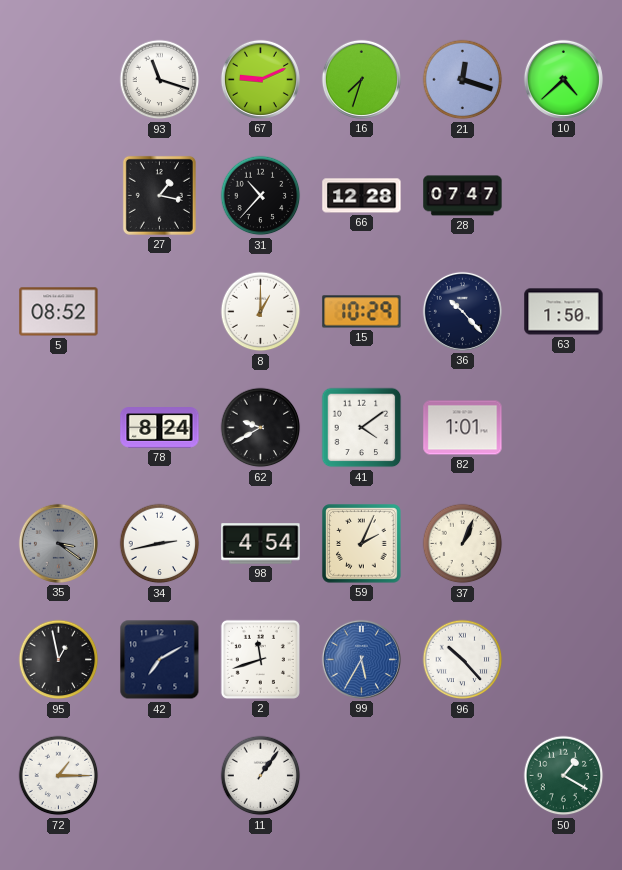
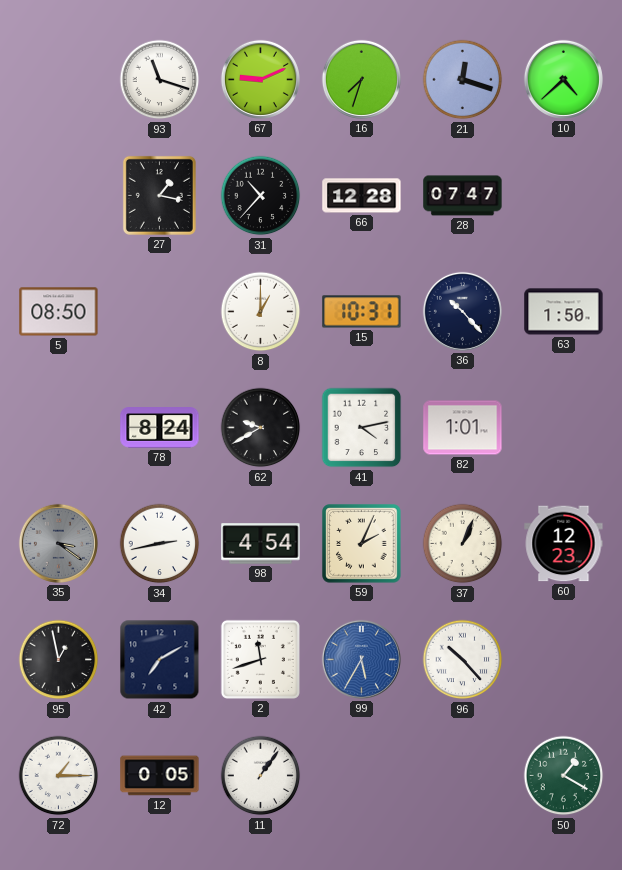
5: 08:52 -> 08:50
15: 10:29 -> 10:31
41: 4:09 -> 4:13
60: none -> 12:23
12: none -> 0:05
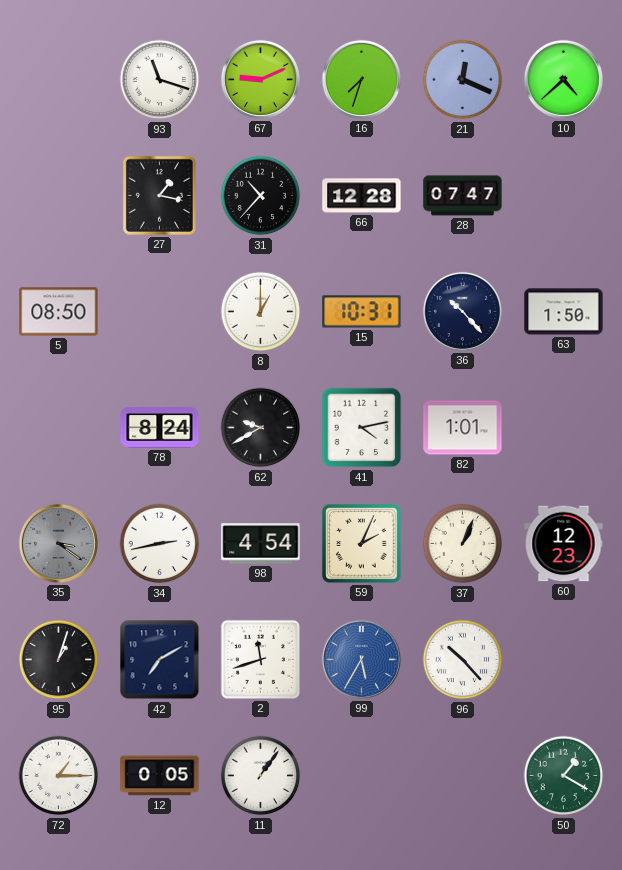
21: 12:18 -> 12:19
95: 12:58 -> 1:03
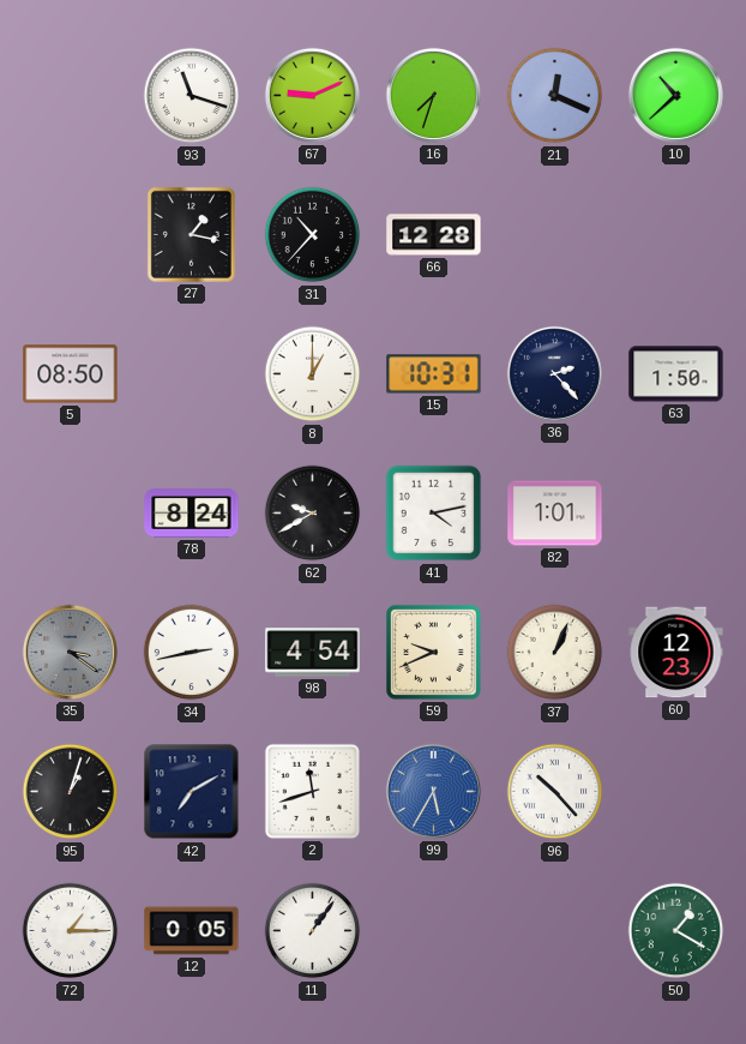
10: 4:38 -> 10:38
28: 07:47 -> none
36: 10:23 -> 2:23
59: 2:04 -> 9:41
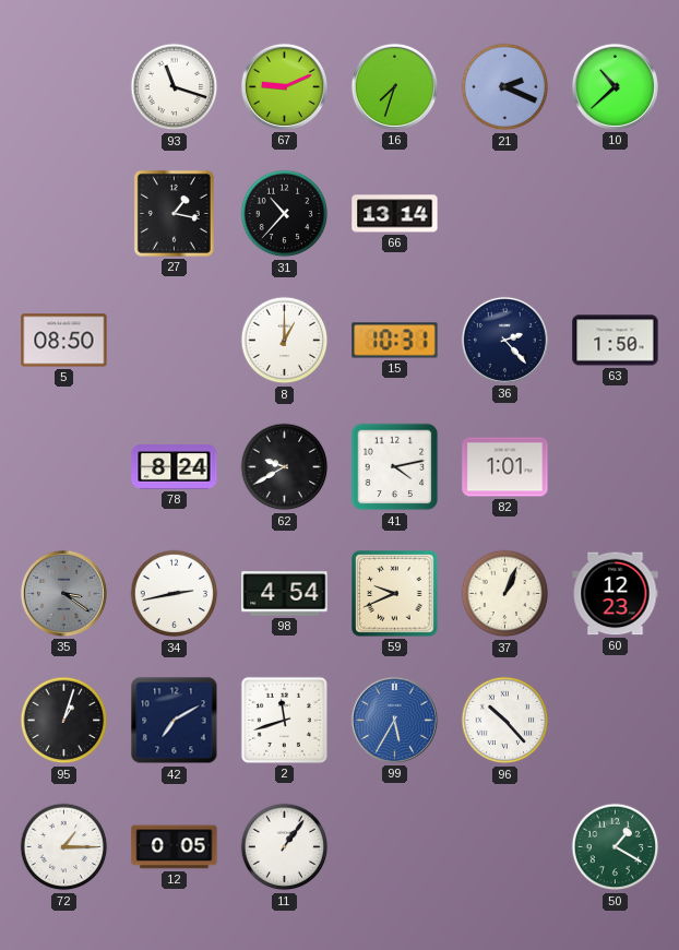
21: 12:19 -> 2:19
66: 12:28 -> 13:14
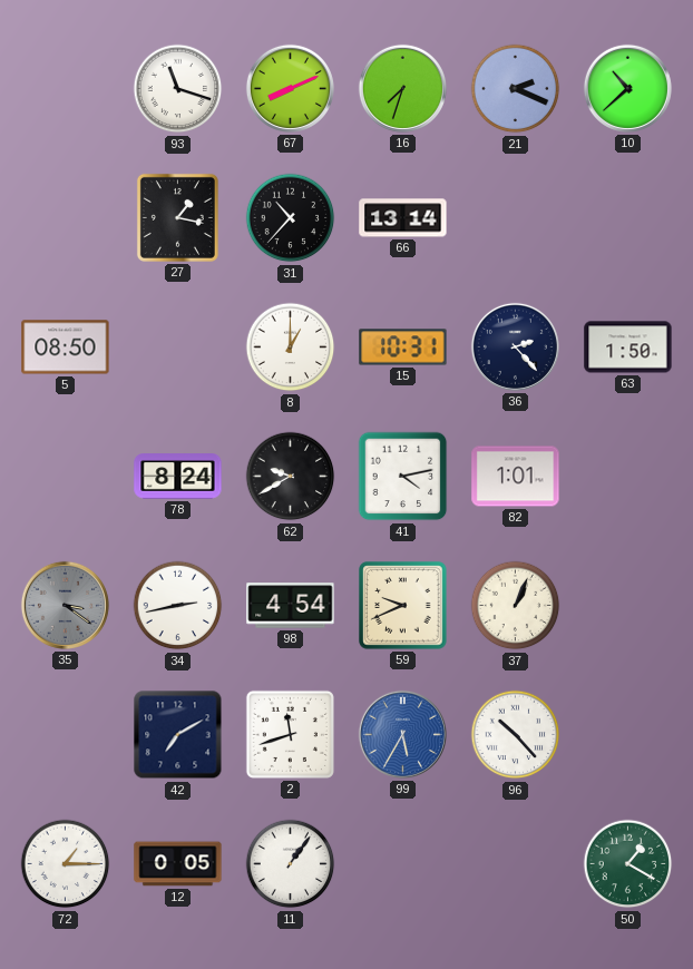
67: 9:11 -> 8:11
60: 12:23 -> none
95: 1:03 -> none
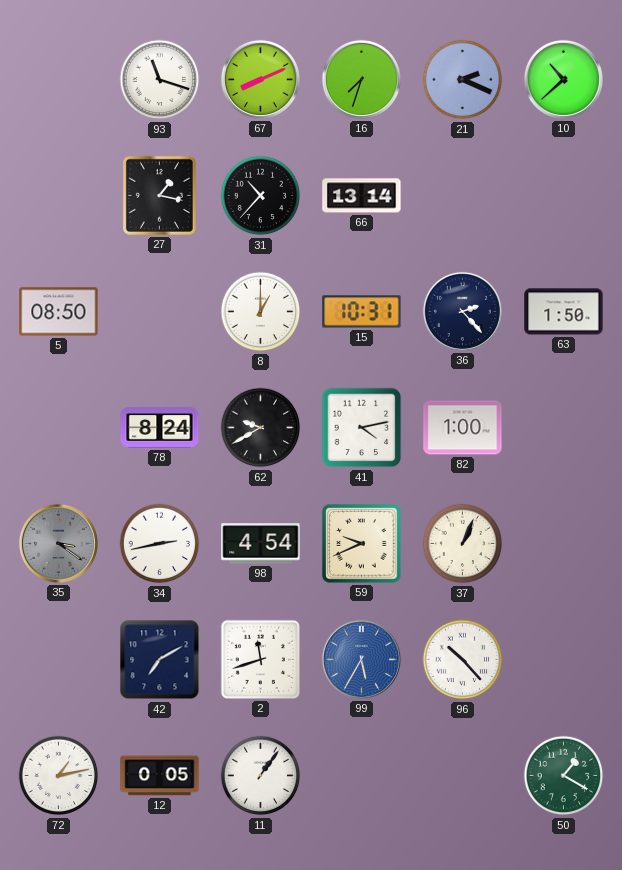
82: 1:01 -> 1:00
72: 1:15 -> 1:13
